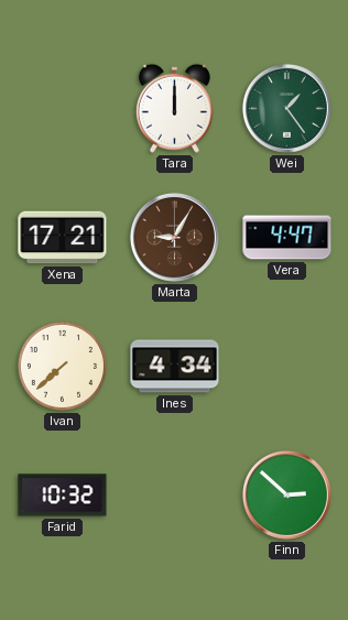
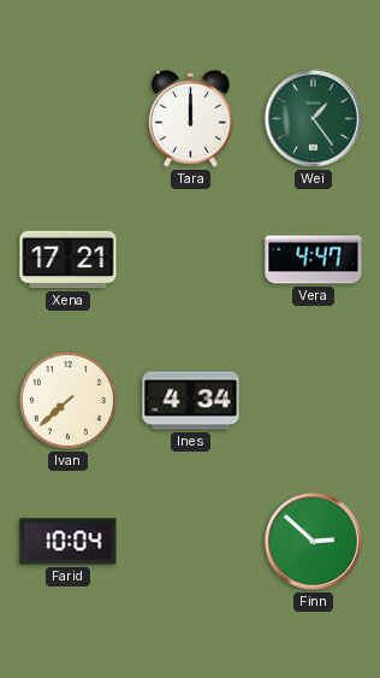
Marta: 9:05 -> none
Farid: 10:32 -> 10:04
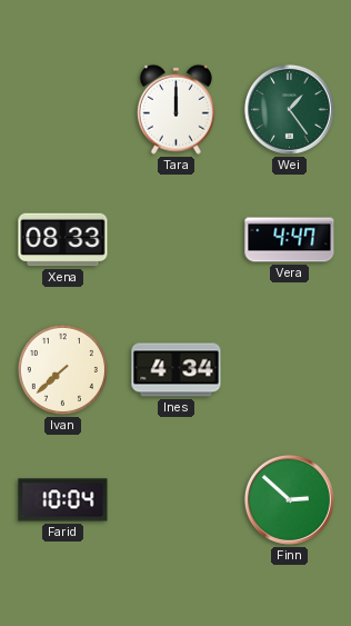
Xena: 17:21 -> 08:33
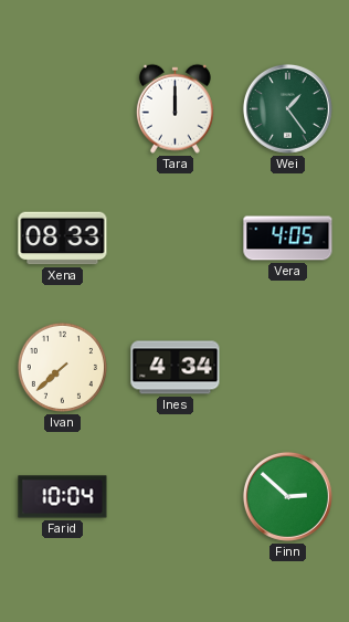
Vera: 4:47 -> 4:05
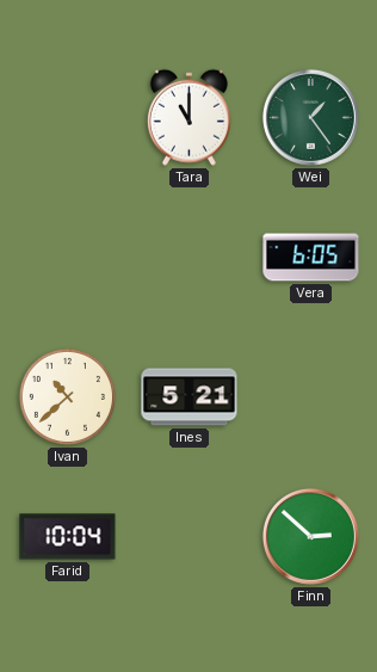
Tara: 12:00 -> 11:00
Xena: 08:33 -> none
Vera: 4:05 -> 6:05
Ivan: 7:38 -> 10:38
Ines: 4:34 -> 5:21
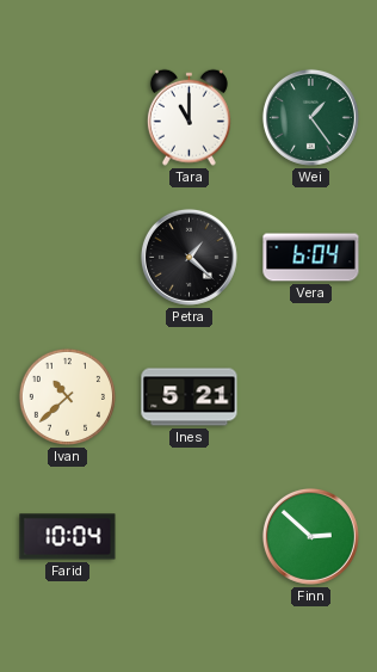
Petra: none -> 1:22
Vera: 6:05 -> 6:04
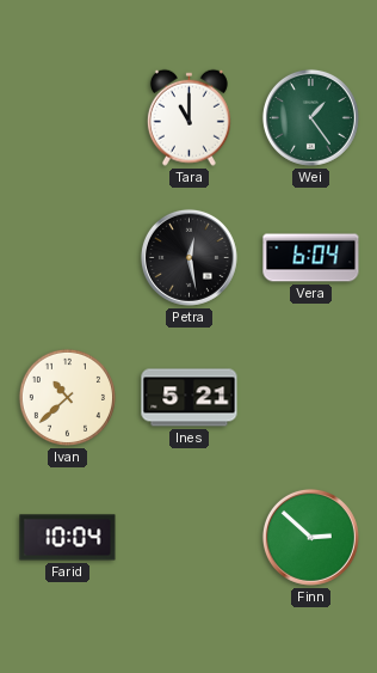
Petra: 1:22 -> 12:28
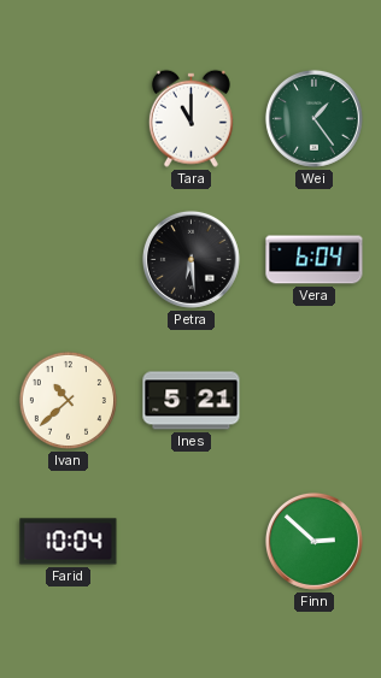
Petra: 12:28 -> 6:29
